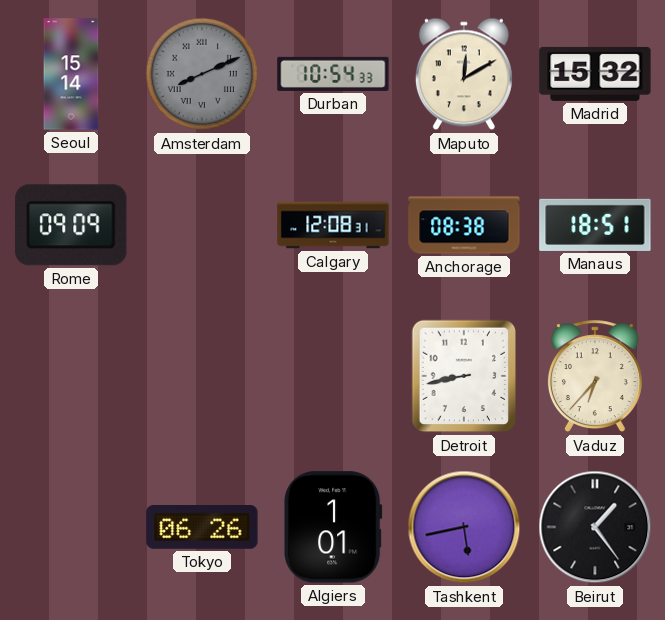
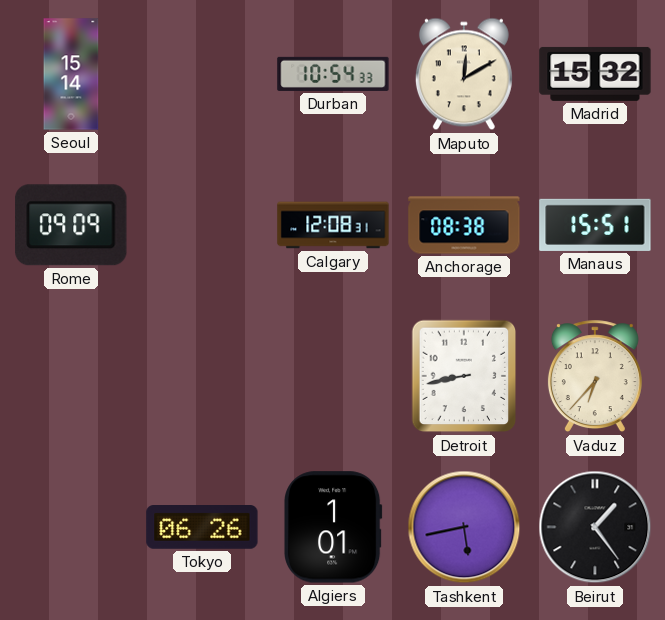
Amsterdam: 8:11 -> none
Manaus: 18:51 -> 15:51
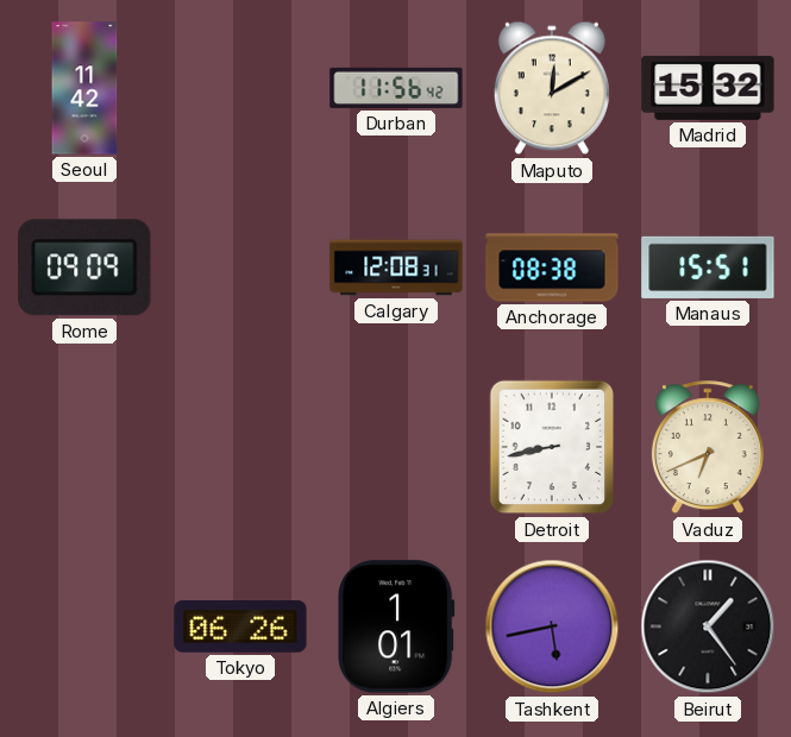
Seoul: 15:14 -> 11:42
Durban: 10:54 -> 11:56
Vaduz: 6:37 -> 6:41
